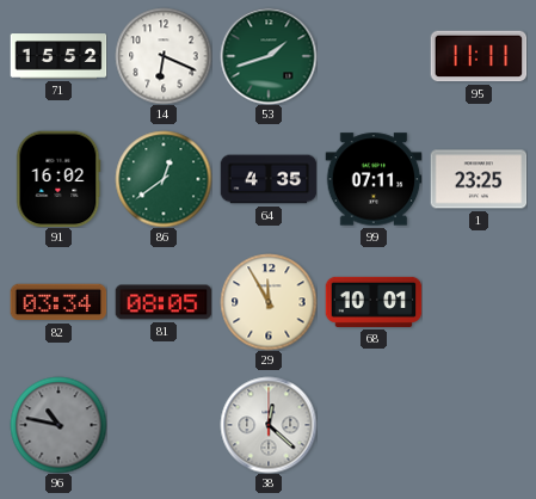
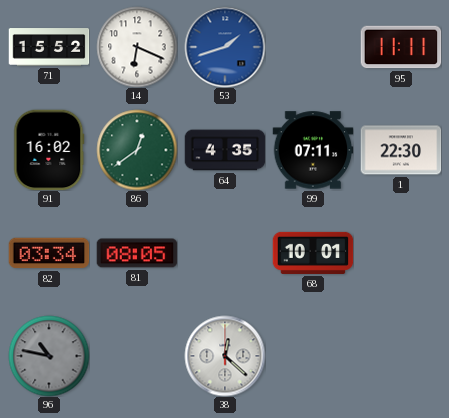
53 dial: green -> blue
1: 23:25 -> 22:30
29: 11:55 -> none
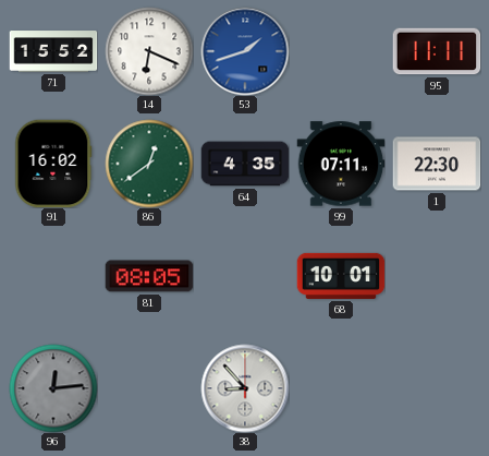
82: 03:34 -> none
96: 10:47 -> 12:14
38: 12:22 -> 8:53
